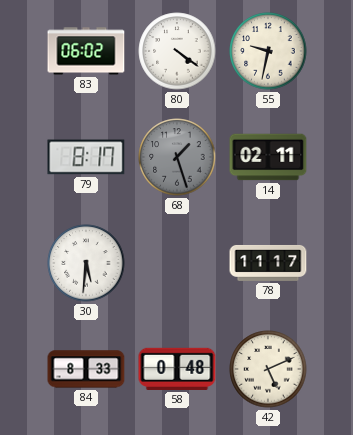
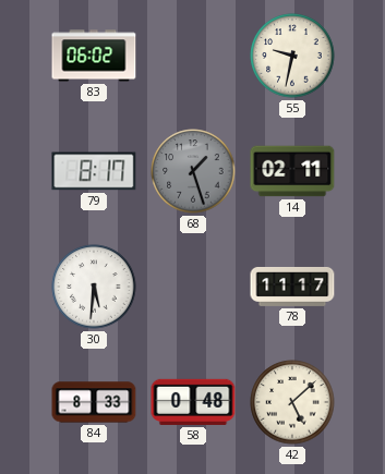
80: 4:21 -> none
42: 5:11 -> 5:08
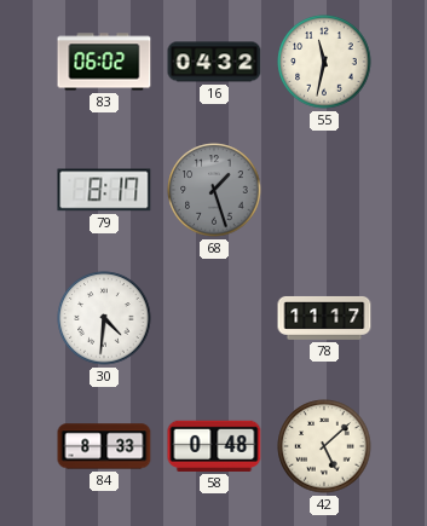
16: none -> 04:32
55: 9:32 -> 11:32
14: 02:11 -> none
30: 5:31 -> 4:31
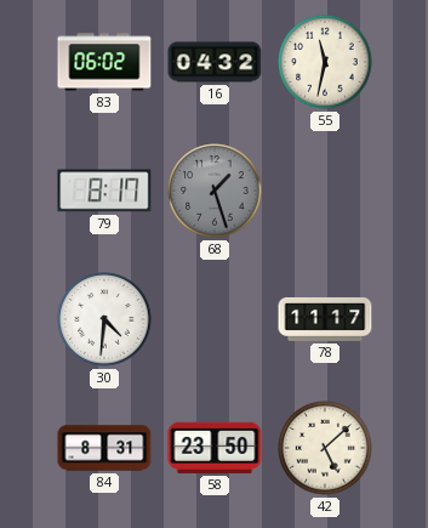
84: 8:33 -> 8:31
58: 0:48 -> 23:50
